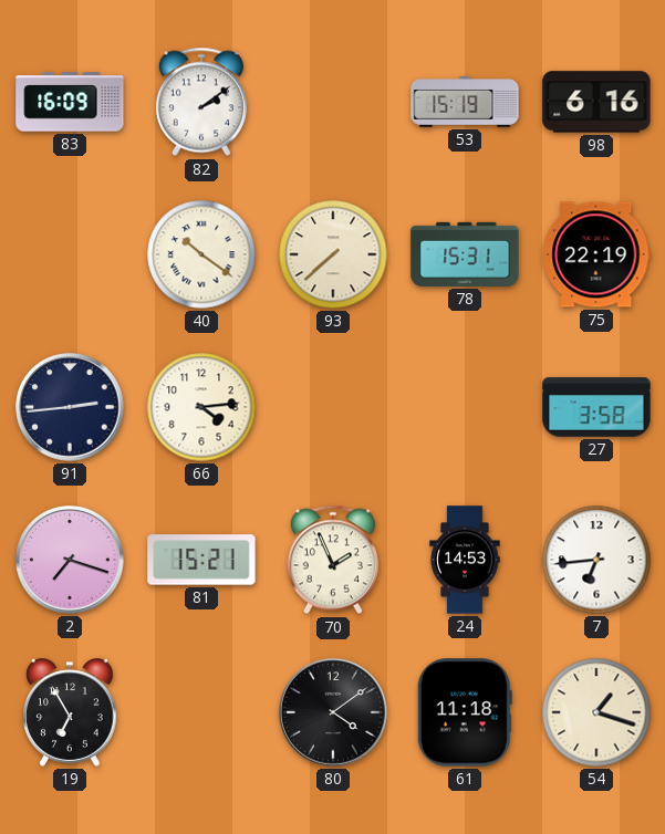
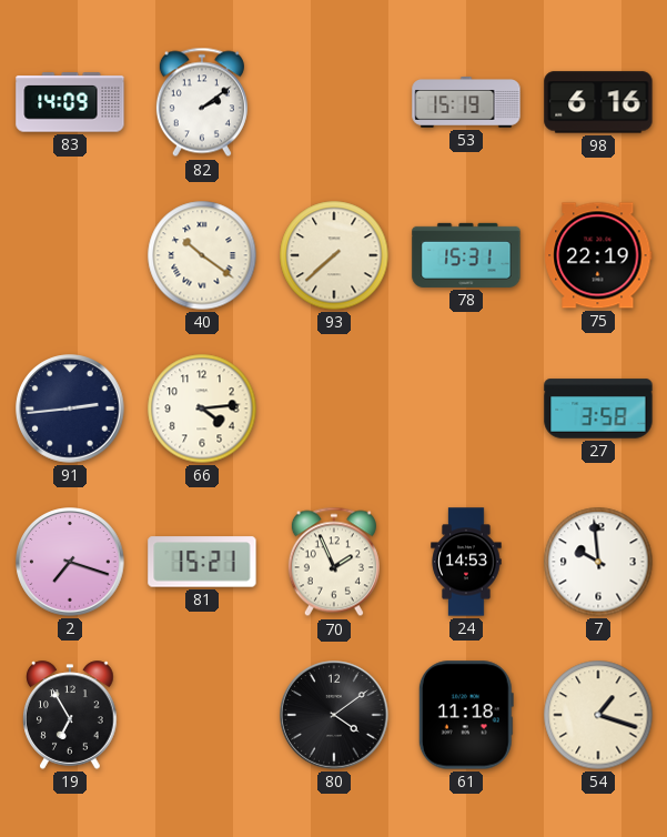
83: 16:09 -> 14:09
7: 6:44 -> 9:59
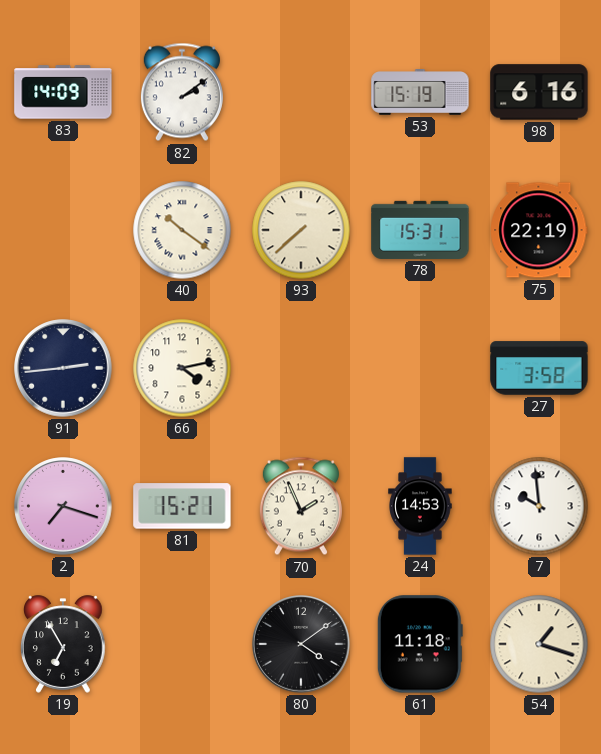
66: 4:14 -> 4:13
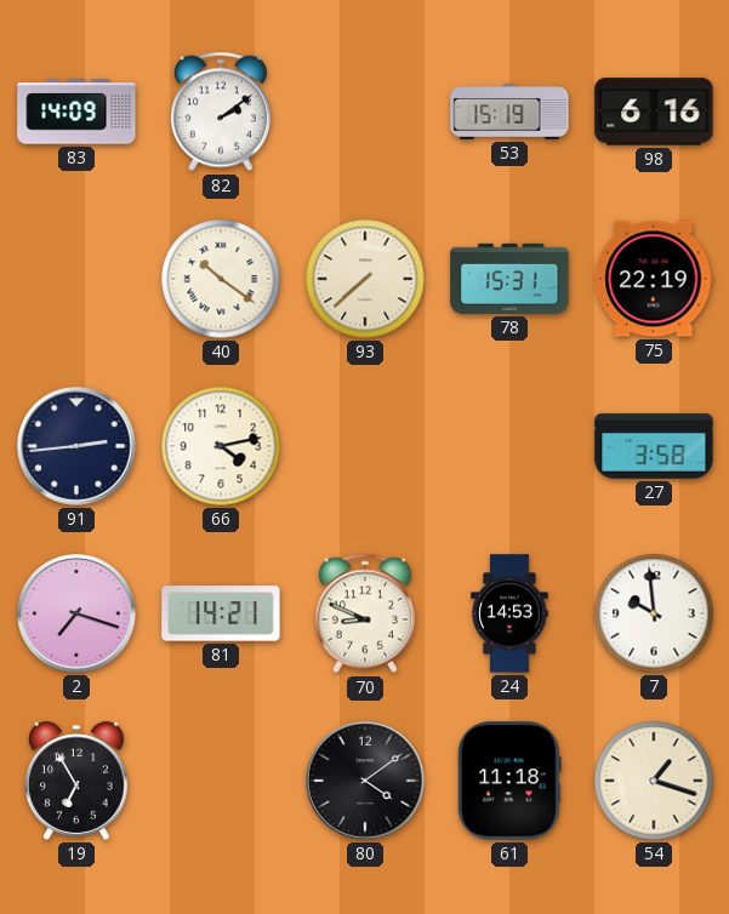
81: 15:21 -> 14:21
70: 1:56 -> 8:49
